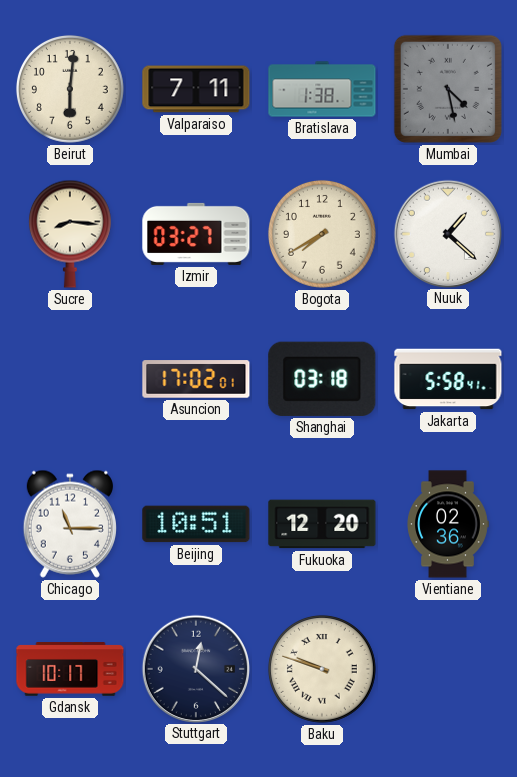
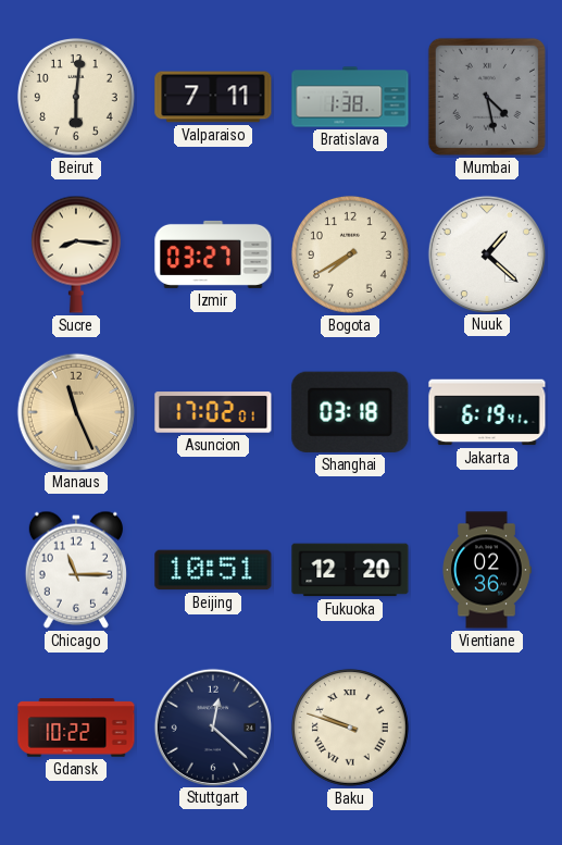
Manaus: none -> 11:26
Jakarta: 5:58 -> 6:19
Gdansk: 10:17 -> 10:22
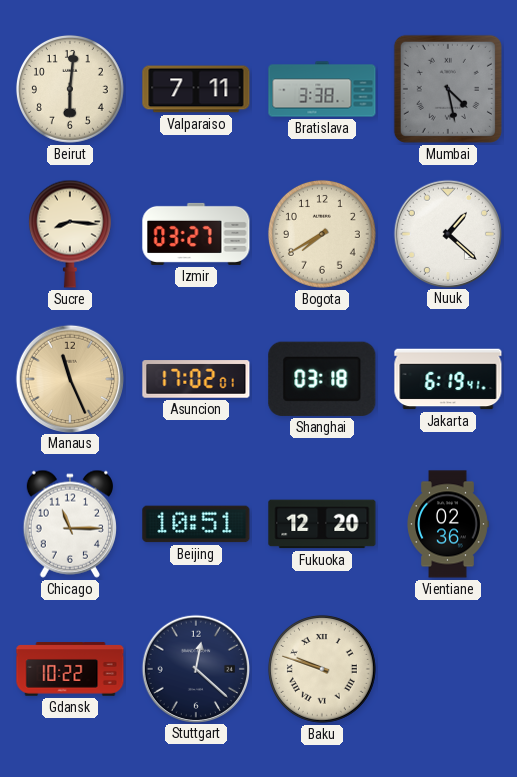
Bratislava: 1:38 -> 3:38
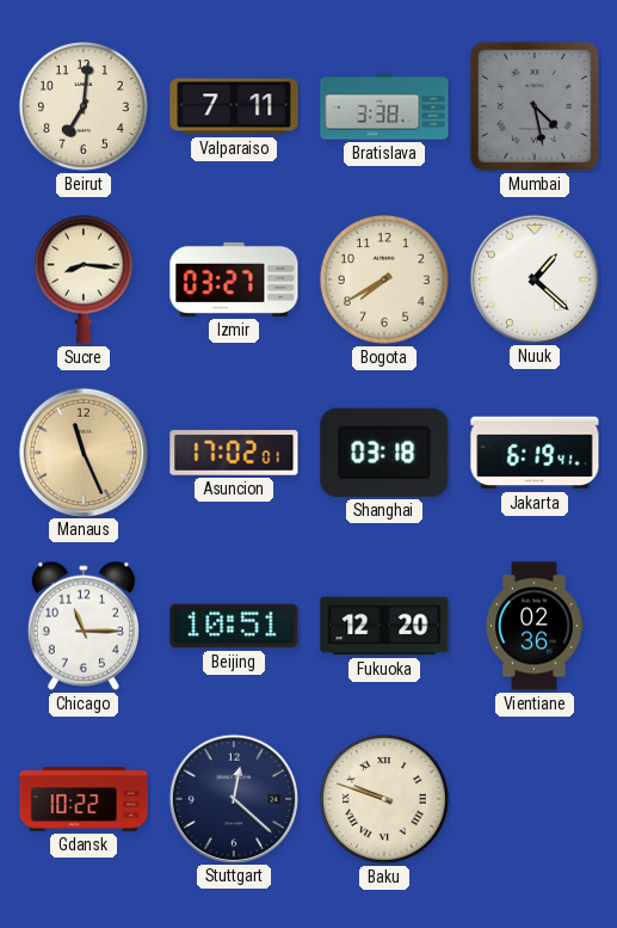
Beirut: 6:01 -> 7:01
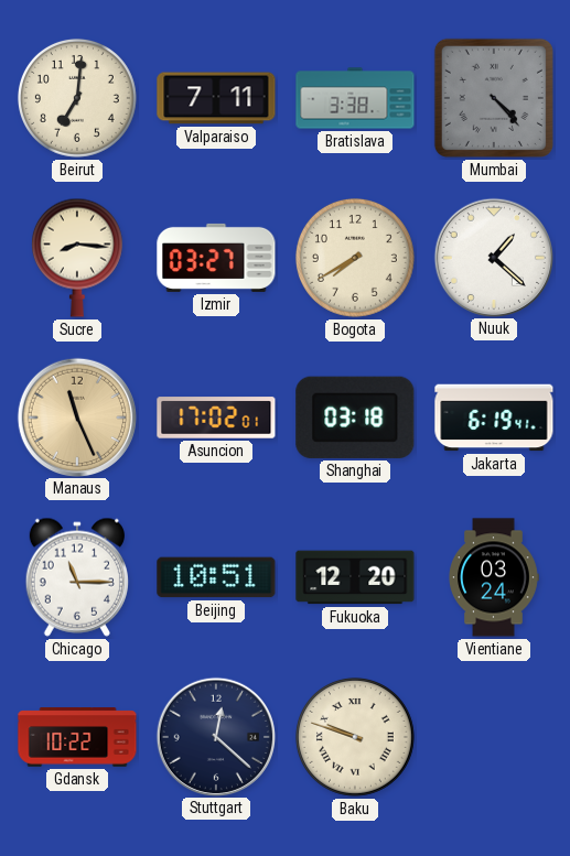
Mumbai: 4:28 -> 4:23
Vientiane: 02:36 -> 03:24
